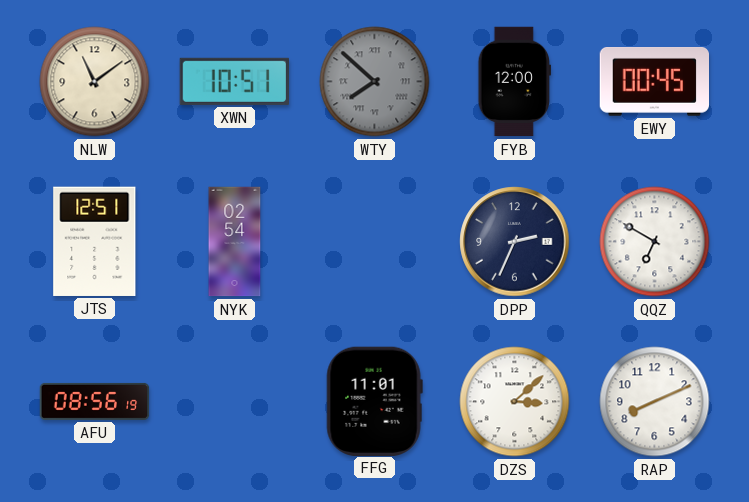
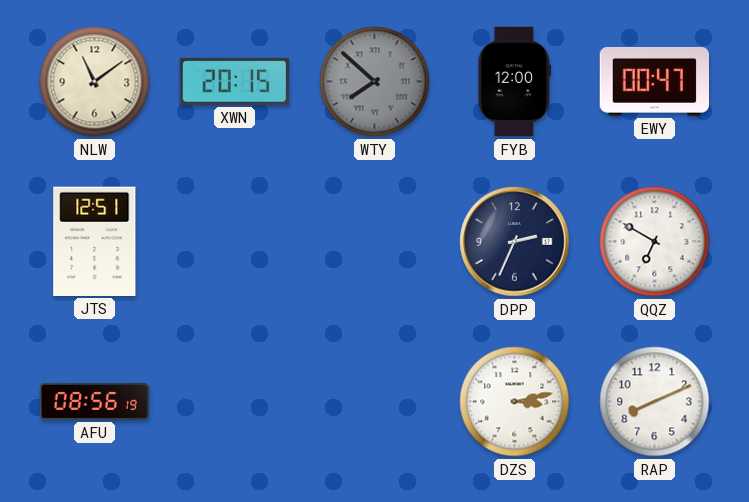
XWN: 10:51 -> 20:15
EWY: 00:45 -> 00:47
NYK: 02:54 -> none
FFG: 11:01 -> none
DZS: 3:08 -> 3:13
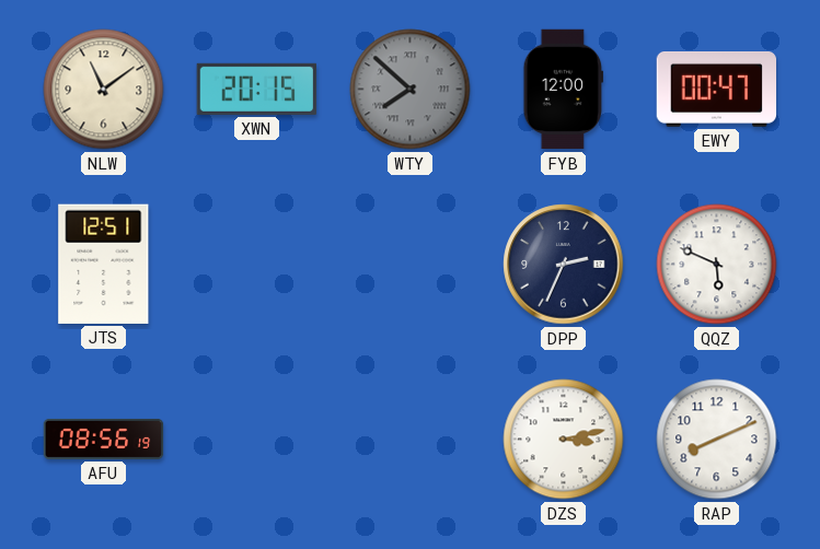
QQZ: 6:50 -> 5:49
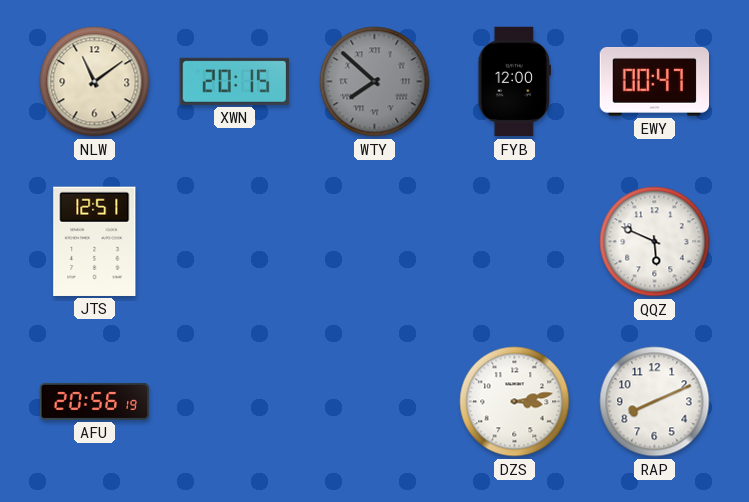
DPP: 2:34 -> none
AFU: 08:56 -> 20:56
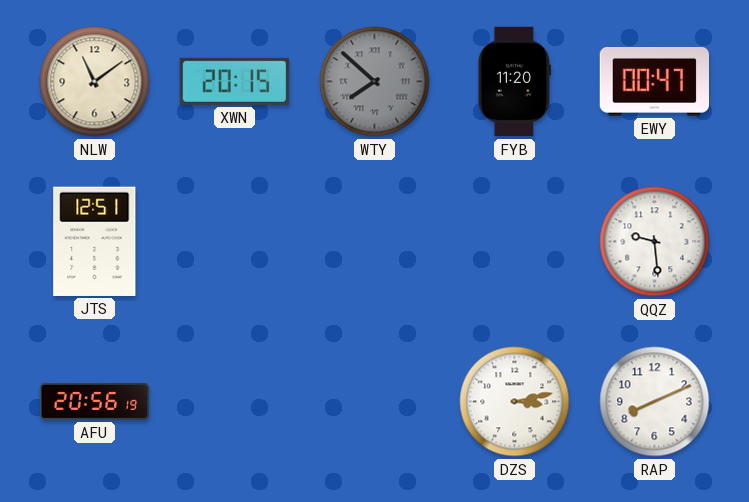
FYB: 12:00 -> 11:20
QQZ: 5:49 -> 9:29
